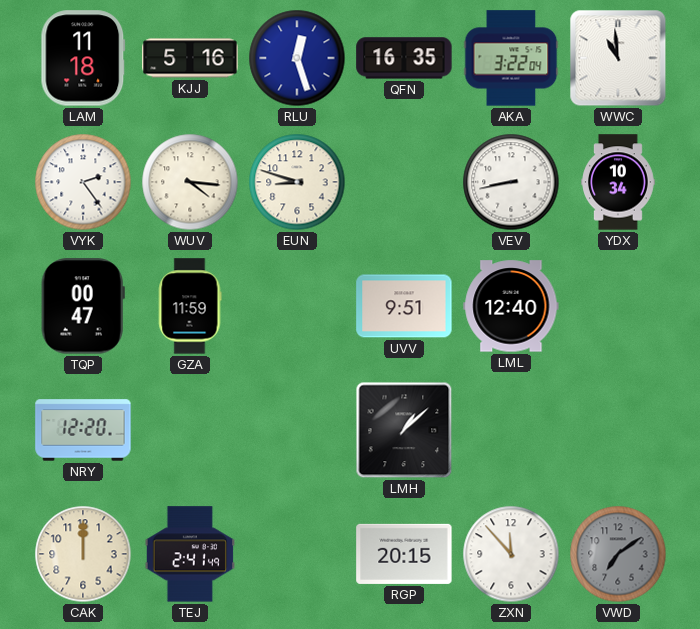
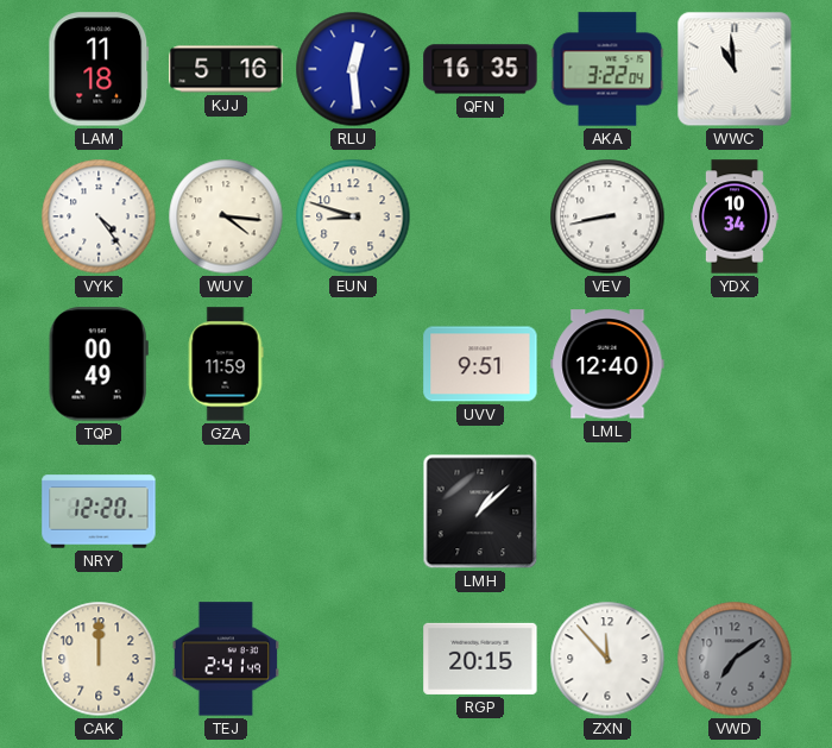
RLU: 12:27 -> 12:29
VYK: 2:24 -> 4:24
TQP: 00:47 -> 00:49
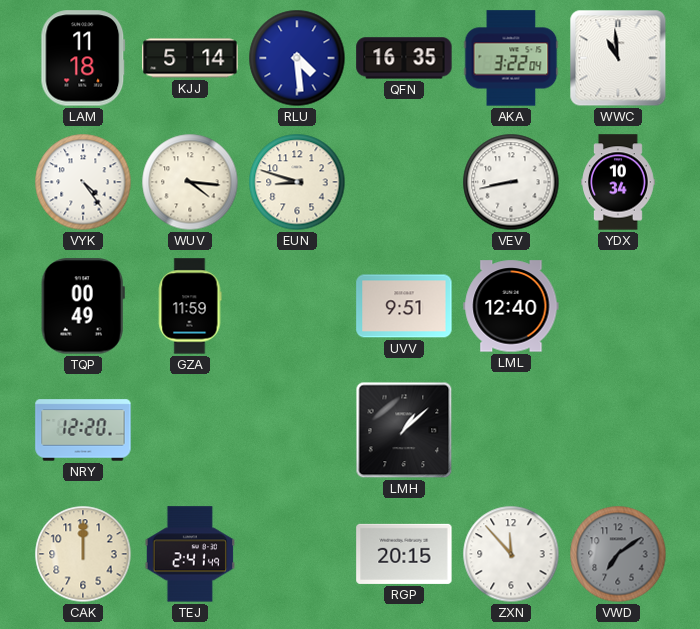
KJJ: 5:16 -> 5:14
RLU: 12:29 -> 4:29
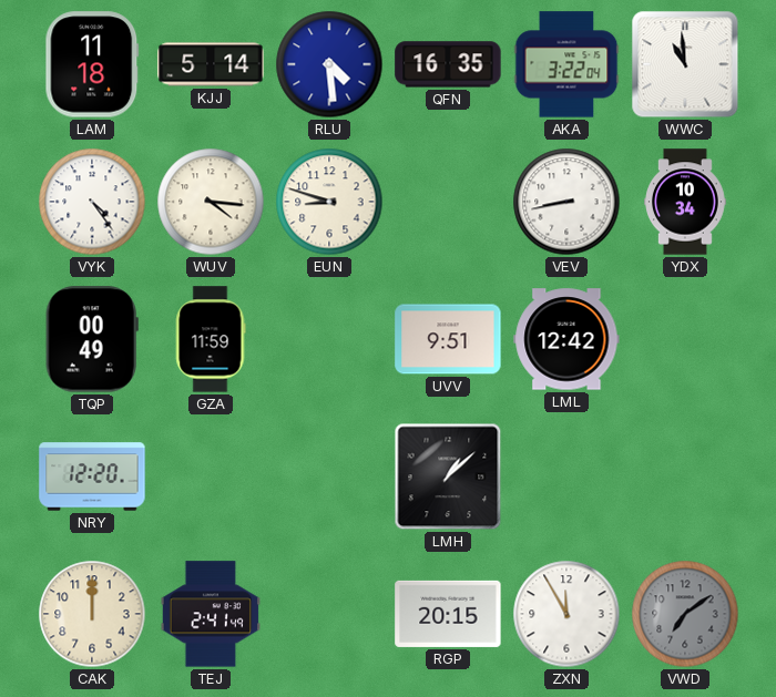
LML: 12:40 -> 12:42
ZXN: 11:53 -> 11:55
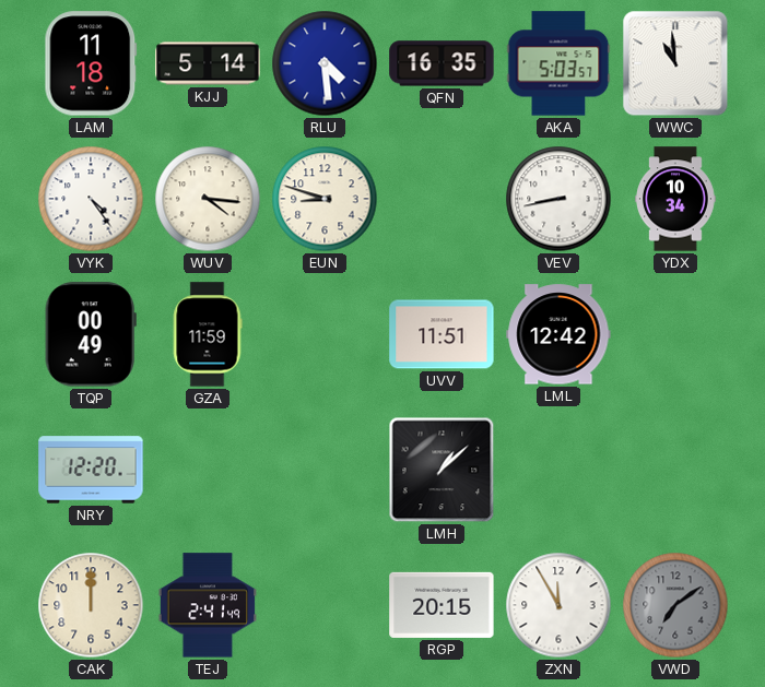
AKA: 3:22 -> 5:03
UVV: 9:51 -> 11:51
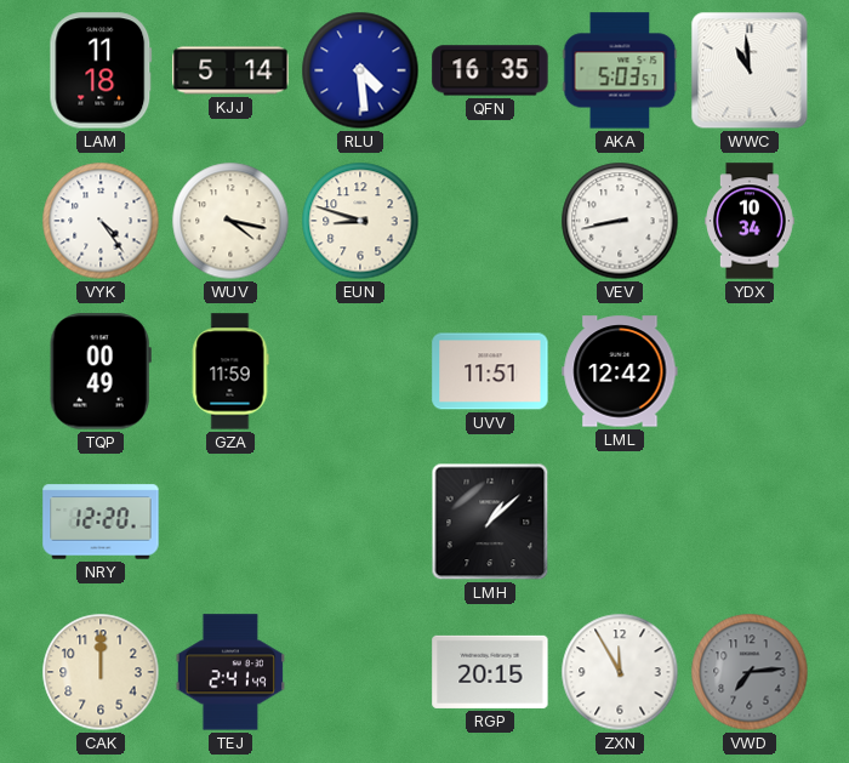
WUV: 4:16 -> 4:17
VWD: 7:09 -> 7:14
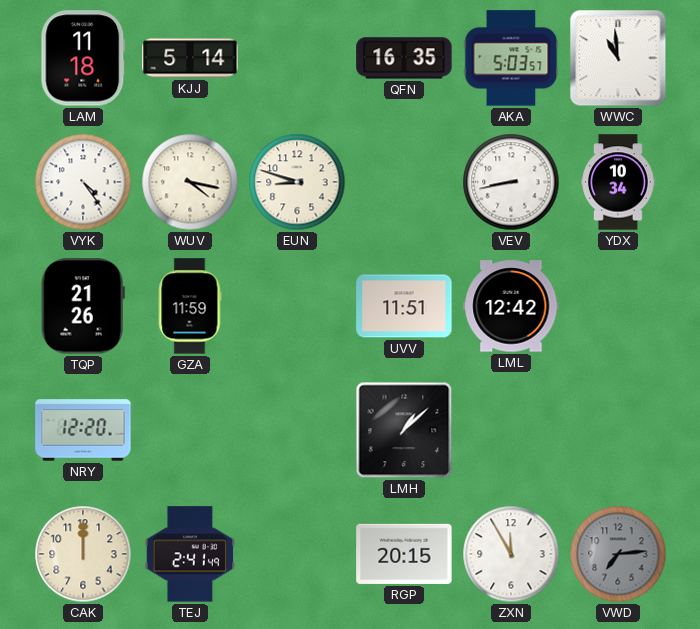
RLU: 4:29 -> none
TQP: 00:49 -> 21:26
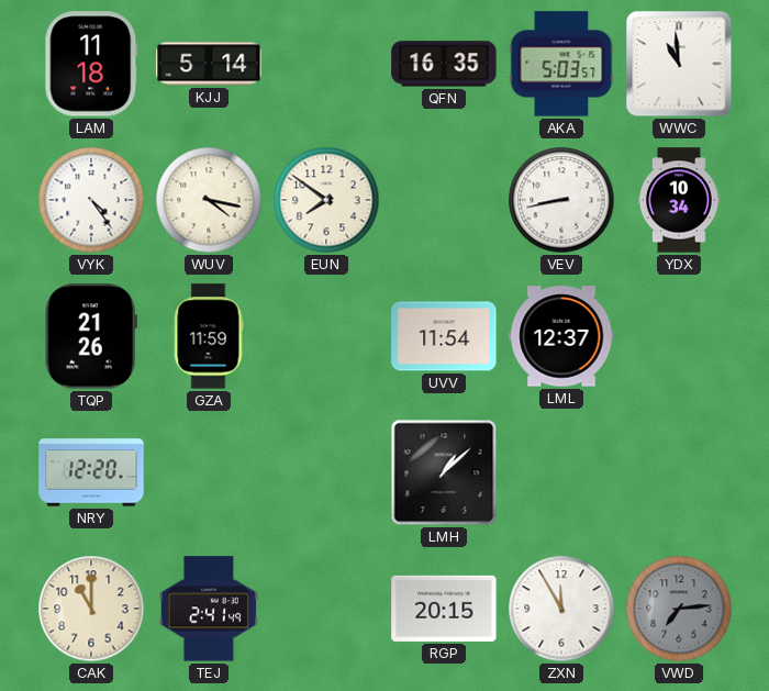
EUN: 8:48 -> 7:51
UVV: 11:51 -> 11:54
LML: 12:42 -> 12:37
CAK: 12:00 -> 11:00
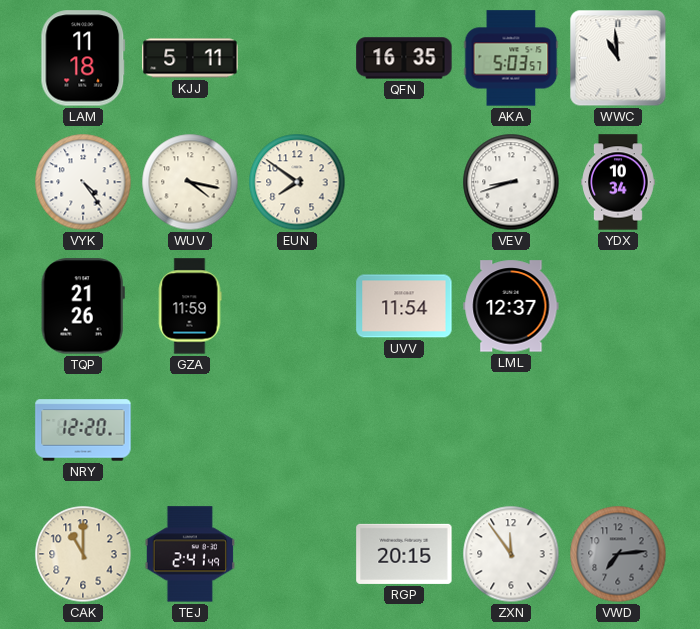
KJJ: 5:14 -> 5:11
VEV: 8:43 -> 8:42
LMH: 1:08 -> none
ZXN: 11:55 -> 11:54
